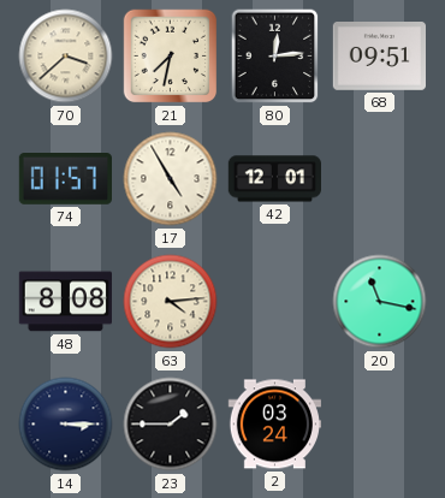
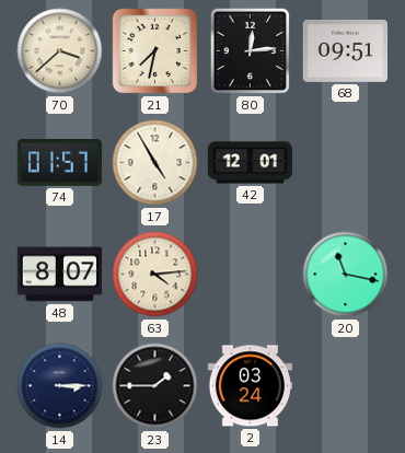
48: 8:08 -> 8:07
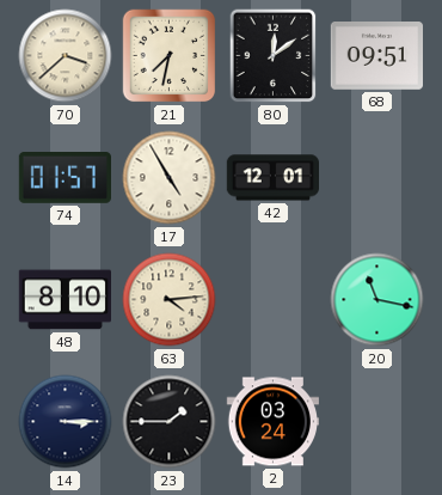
80: 12:14 -> 12:09
48: 8:07 -> 8:10
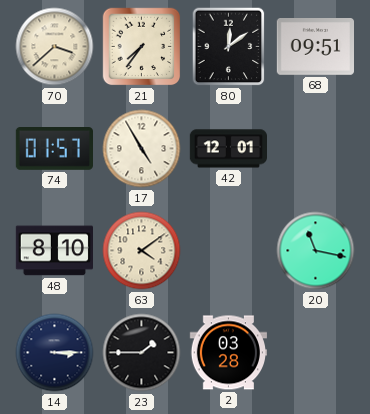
21: 7:32 -> 7:36
63: 4:14 -> 4:09
2: 03:24 -> 03:28
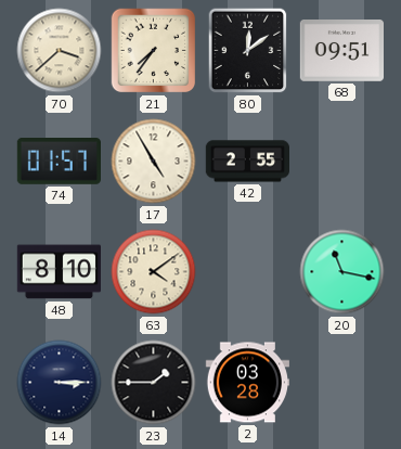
42: 12:01 -> 2:55
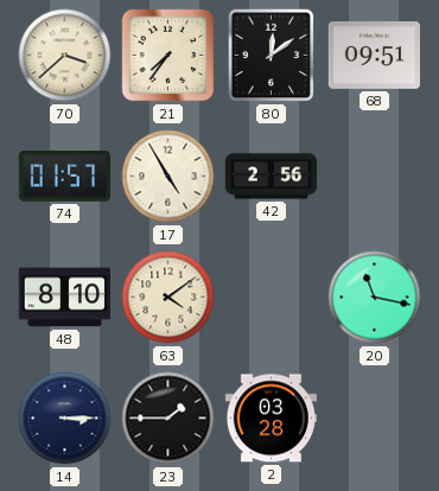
42: 2:55 -> 2:56
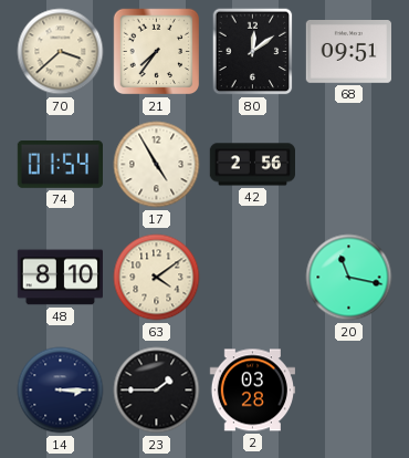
74: 01:57 -> 01:54
